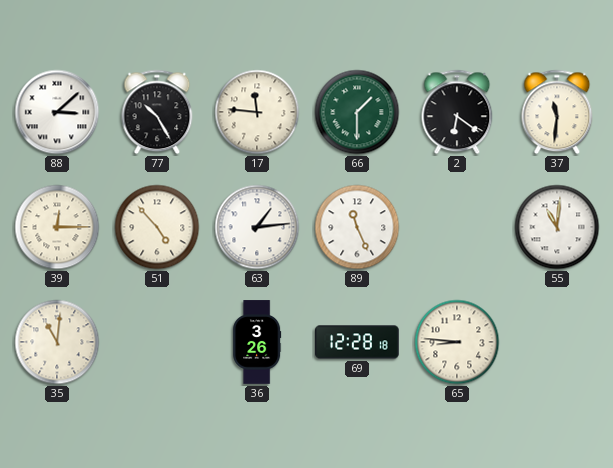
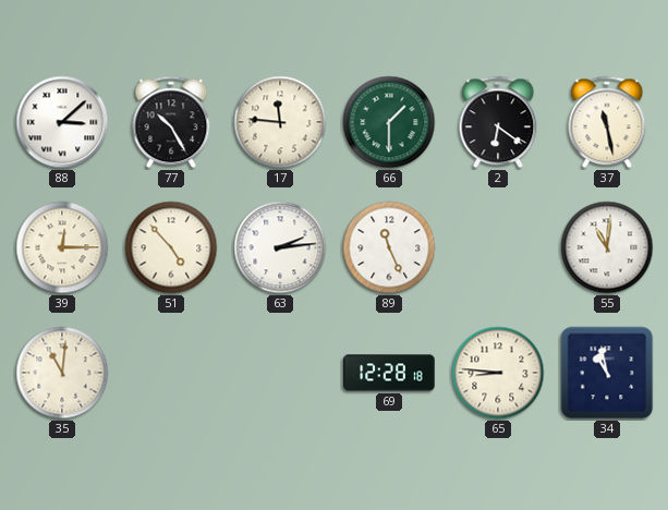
37: 11:31 -> 11:28
63: 1:14 -> 2:14
36: 3:26 -> none
34: none -> 10:58
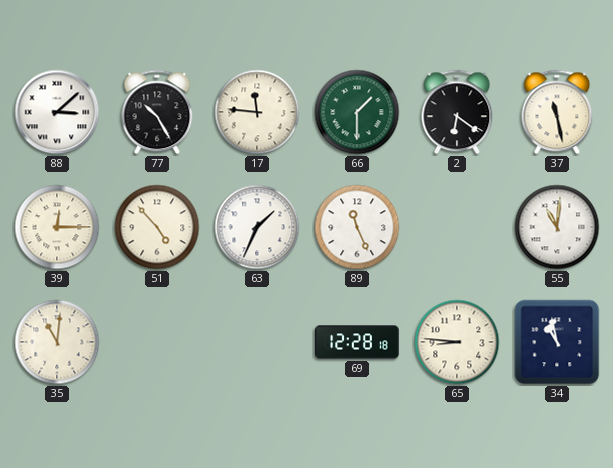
63: 2:14 -> 1:34
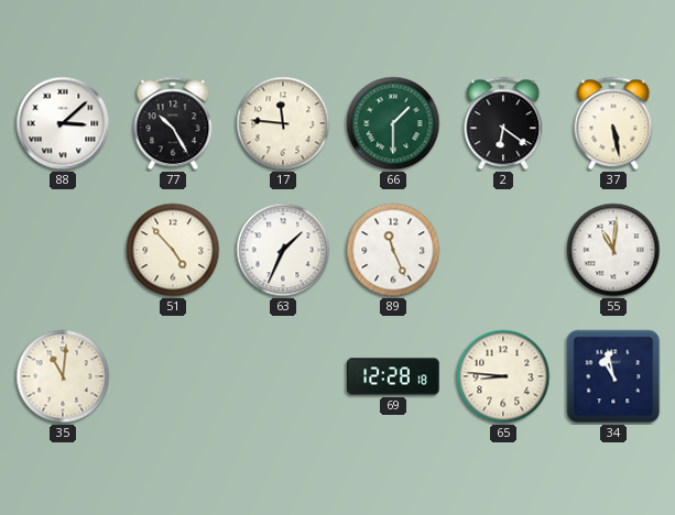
37: 11:28 -> 5:28
39: 12:15 -> none
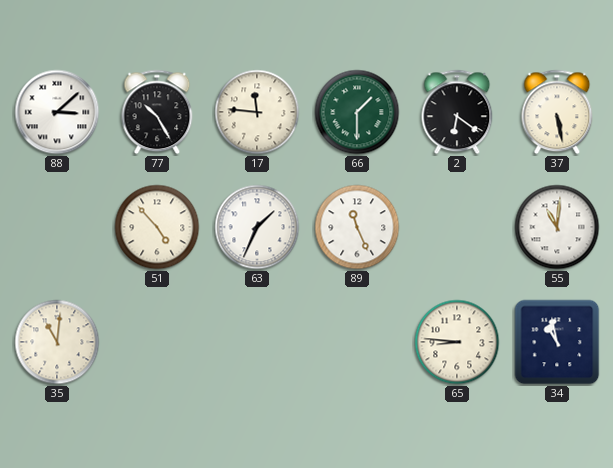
69: 12:28 -> none
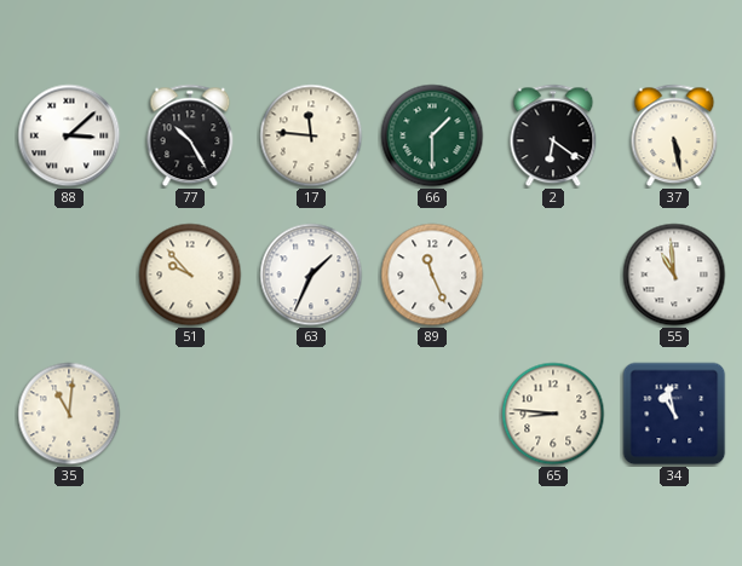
51: 4:53 -> 9:53
55: 11:01 -> 10:59
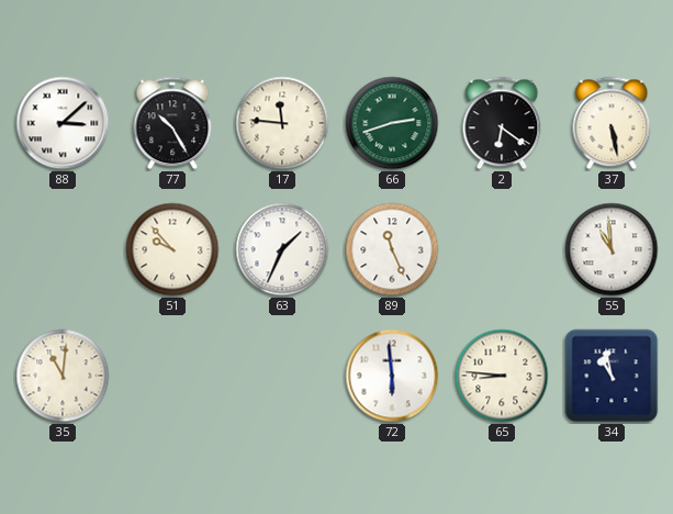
66: 1:30 -> 2:42
72: none -> 5:59
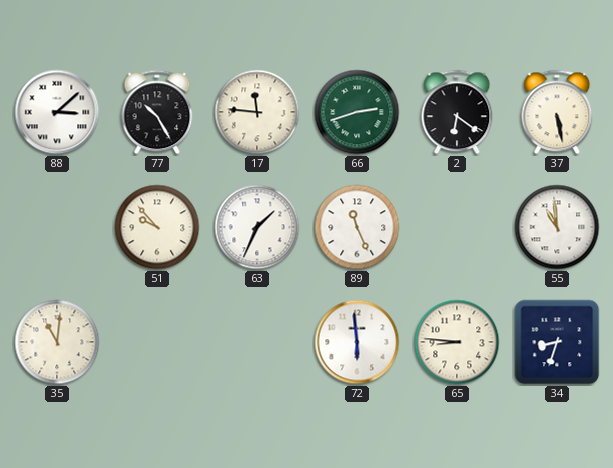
34: 10:58 -> 8:33
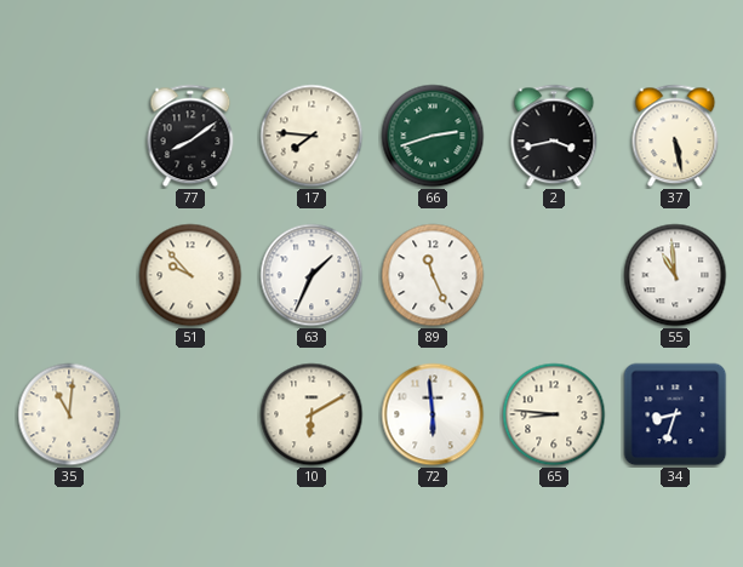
88: 3:08 -> none
77: 10:25 -> 8:09
17: 11:46 -> 7:46
2: 6:21 -> 3:43
10: none -> 6:10
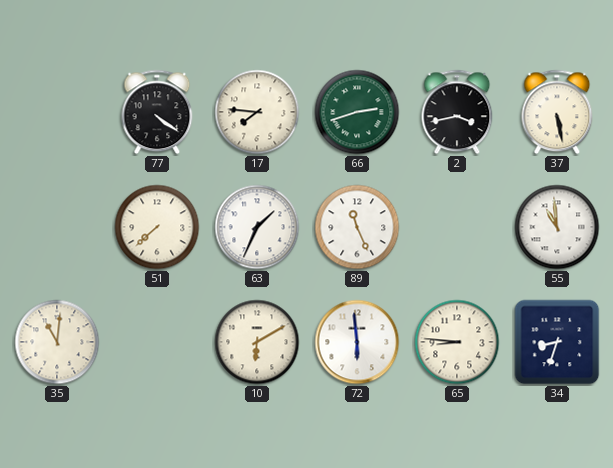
77: 8:09 -> 4:21
51: 9:53 -> 7:38
